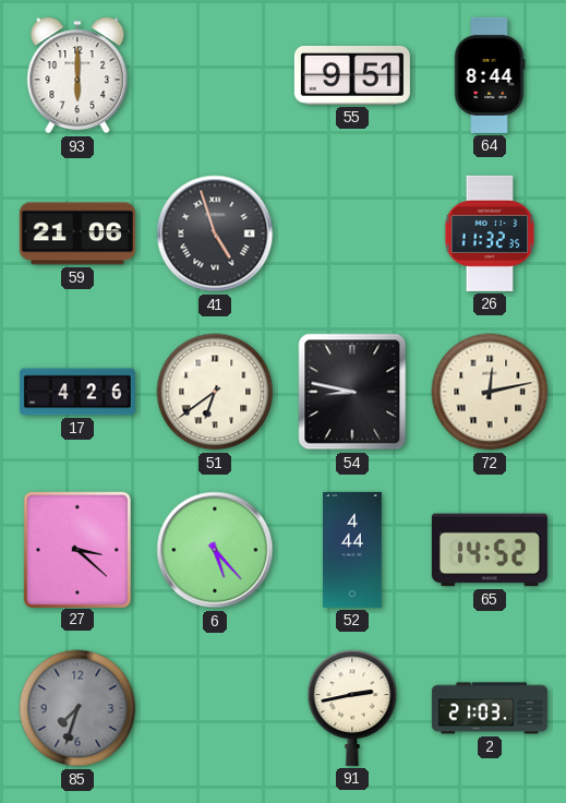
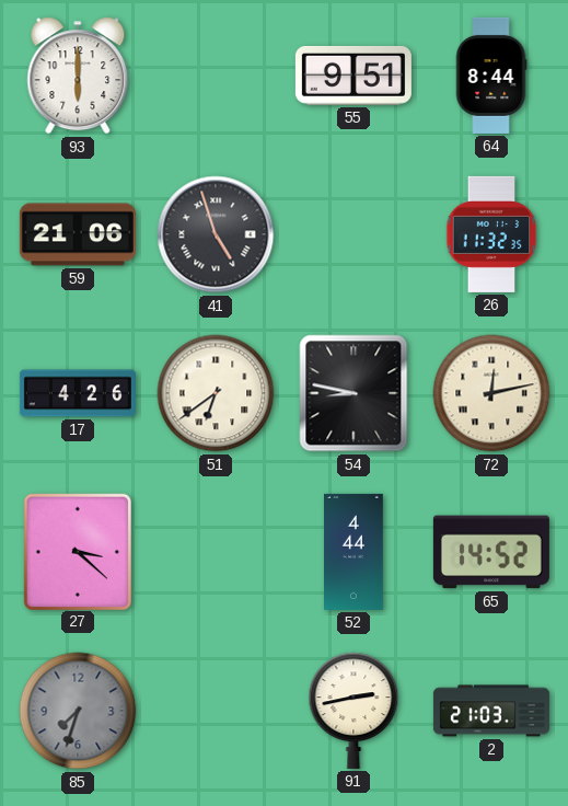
6: 5:23 -> none
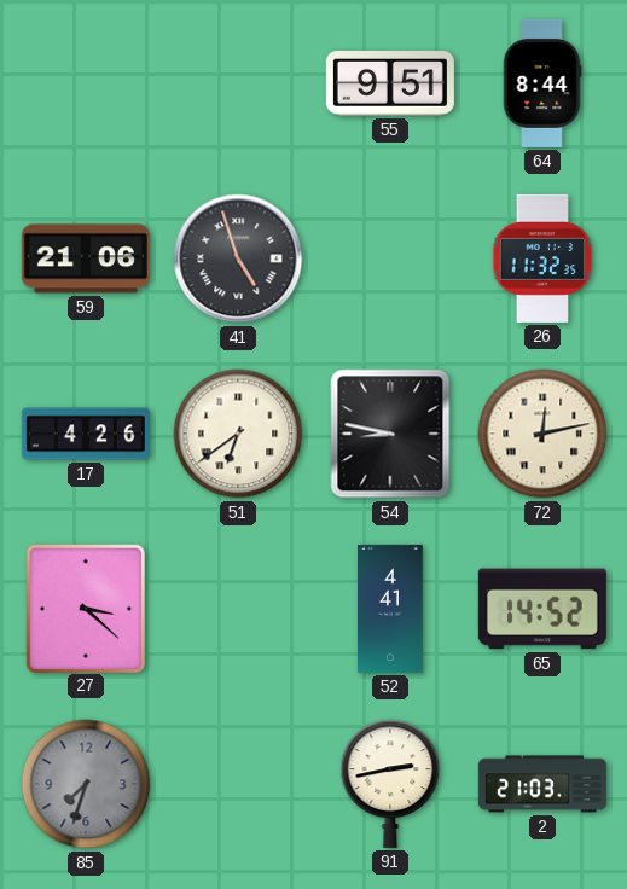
93: 6:00 -> none
52: 4:44 -> 4:41
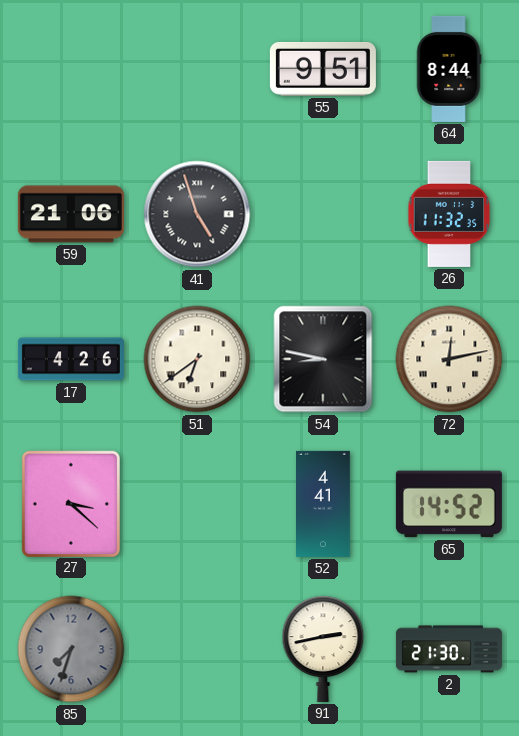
2: 21:03 -> 21:30
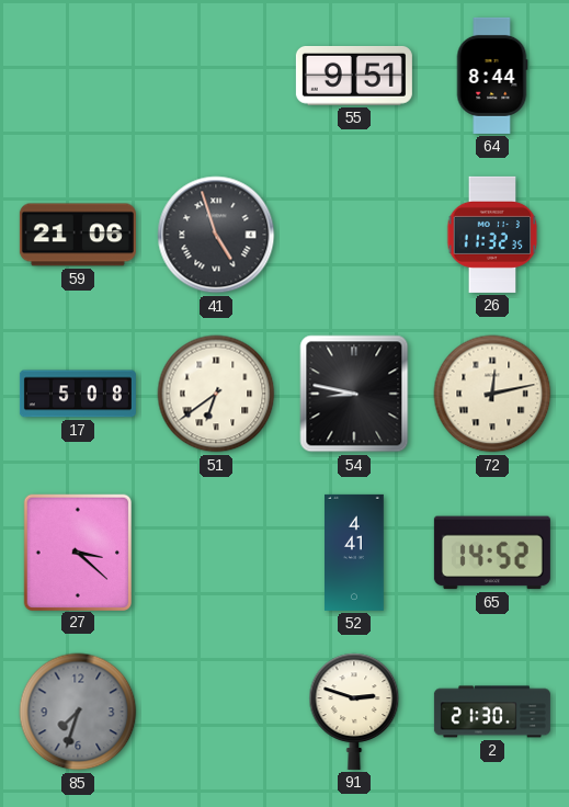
17: 4:26 -> 5:08
91: 2:43 -> 2:48
